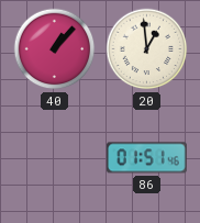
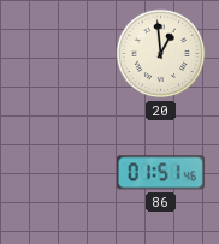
40: 1:07 -> none
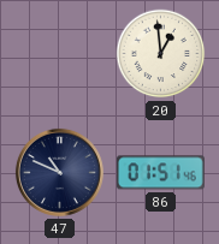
47: none -> 10:49
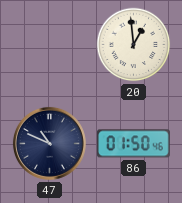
86: 01:51 -> 01:50
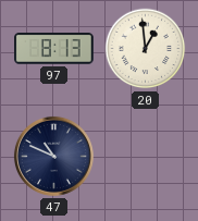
97: none -> 8:13
86: 01:50 -> none
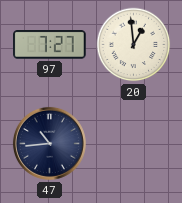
97: 8:13 -> 7:27
47: 10:49 -> 10:44
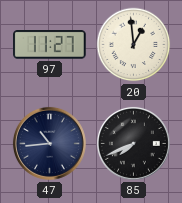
97: 7:27 -> 11:27
85: none -> 7:41
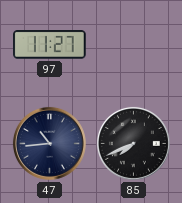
20: 12:59 -> none
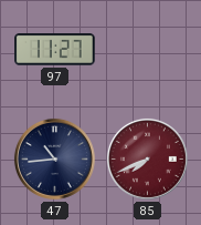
85 dial: black -> burgundy
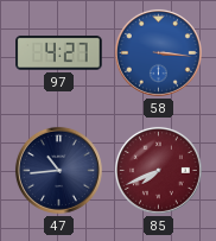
97: 11:27 -> 4:27
58: none -> 3:16
